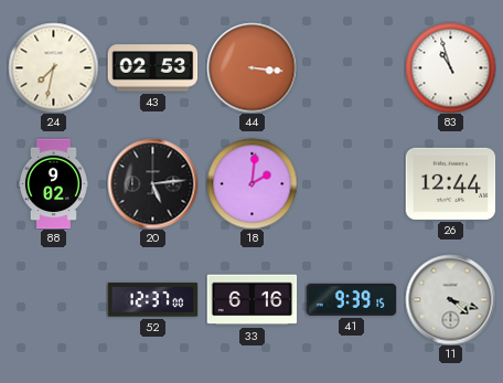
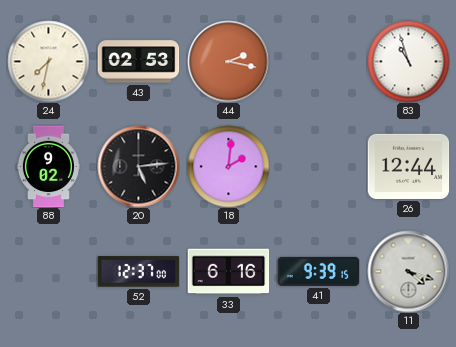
44: 3:16 -> 2:17
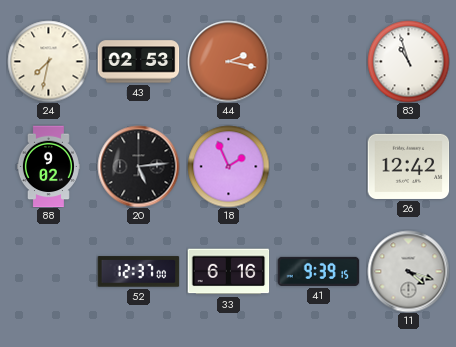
18: 2:01 -> 1:56
26: 12:44 -> 12:42
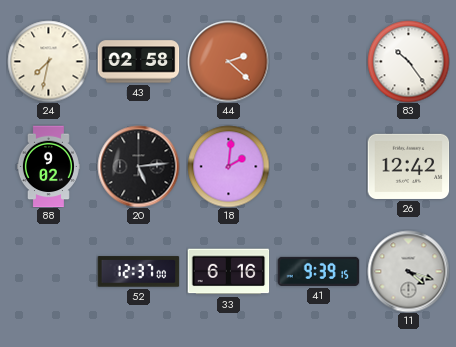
43: 02:53 -> 02:58
44: 2:17 -> 2:22
83: 10:57 -> 10:24
18: 1:56 -> 2:01
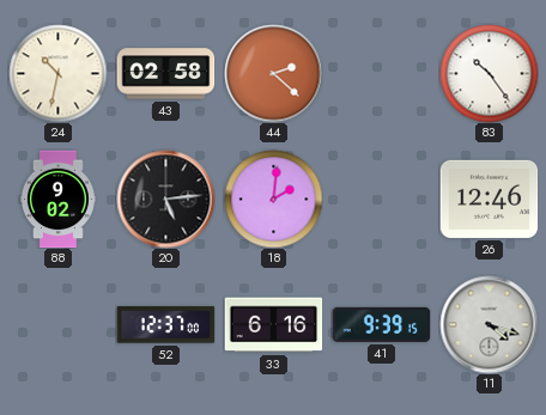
24: 7:32 -> 10:32
26: 12:42 -> 12:46
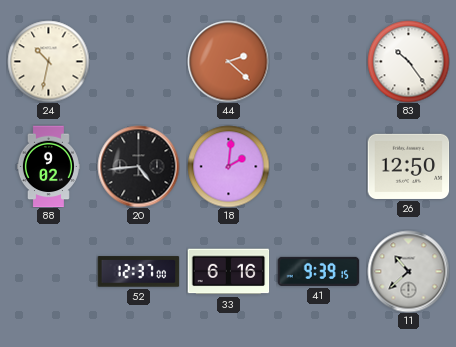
43: 02:58 -> none
20: 5:14 -> 4:44
26: 12:46 -> 12:50
11: 4:18 -> 10:38
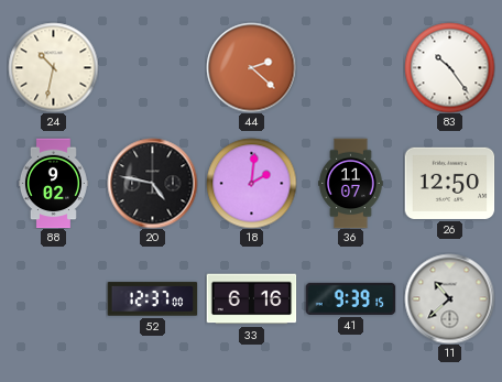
20: 4:44 -> 4:47
36: none -> 11:07
